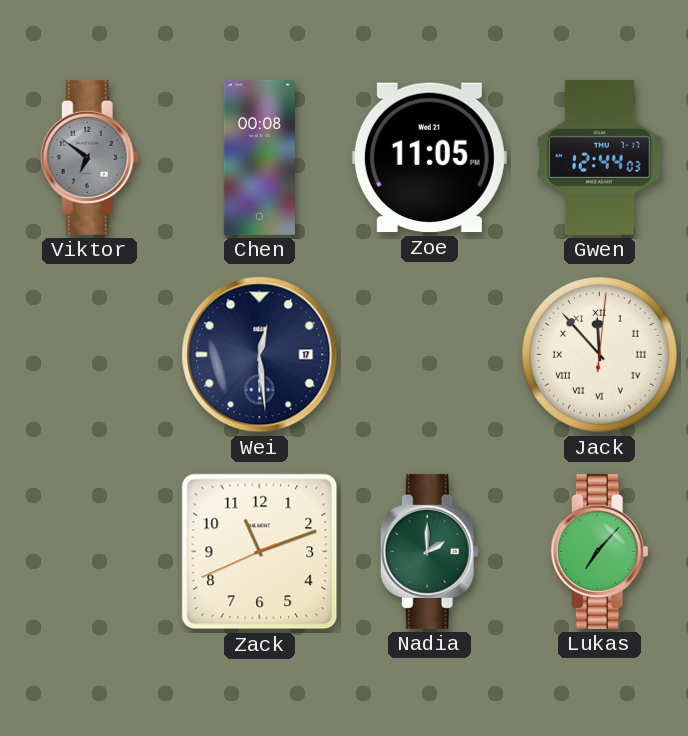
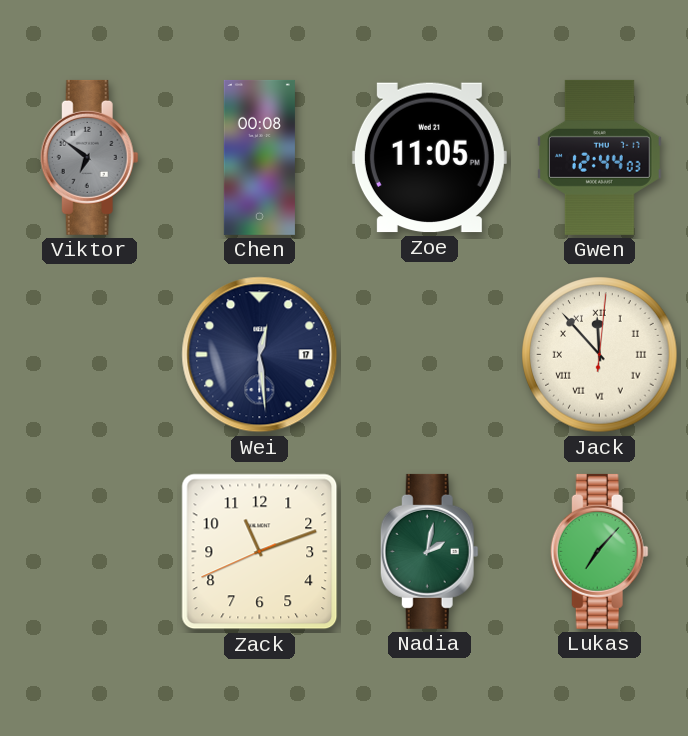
Nadia: 2:00 -> 2:02
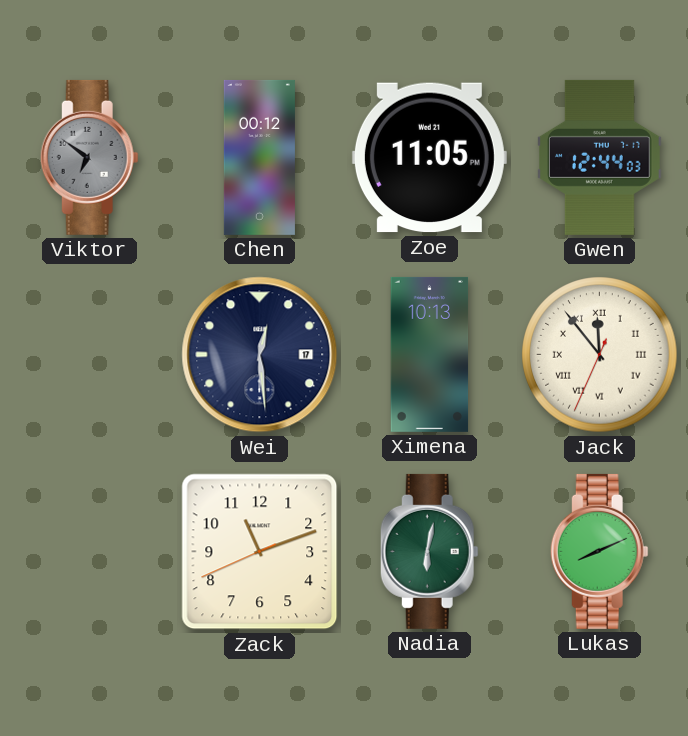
Chen: 00:08 -> 00:12
Ximena: none -> 10:13
Jack: 11:53:01 -> 11:53:34
Nadia: 2:02 -> 6:02
Lukas: 7:07 -> 8:11
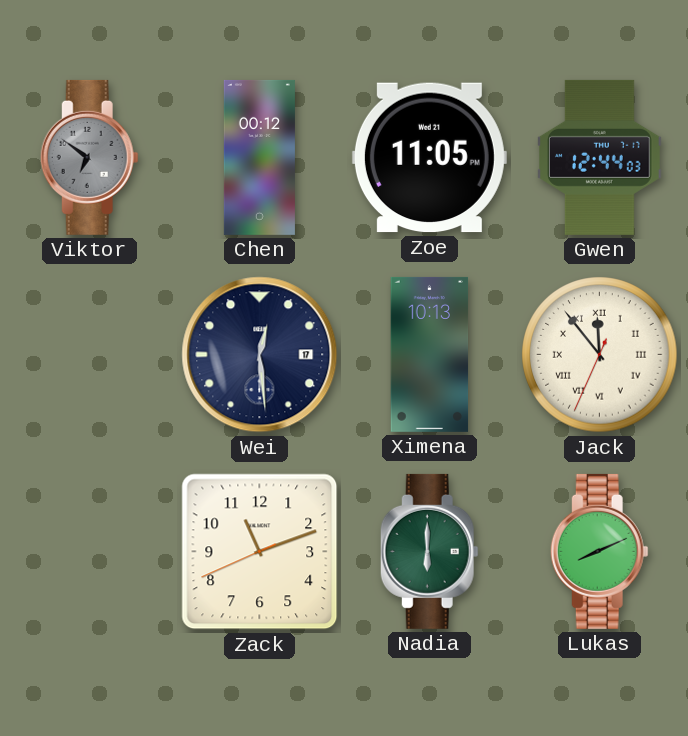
Nadia: 6:02 -> 6:00
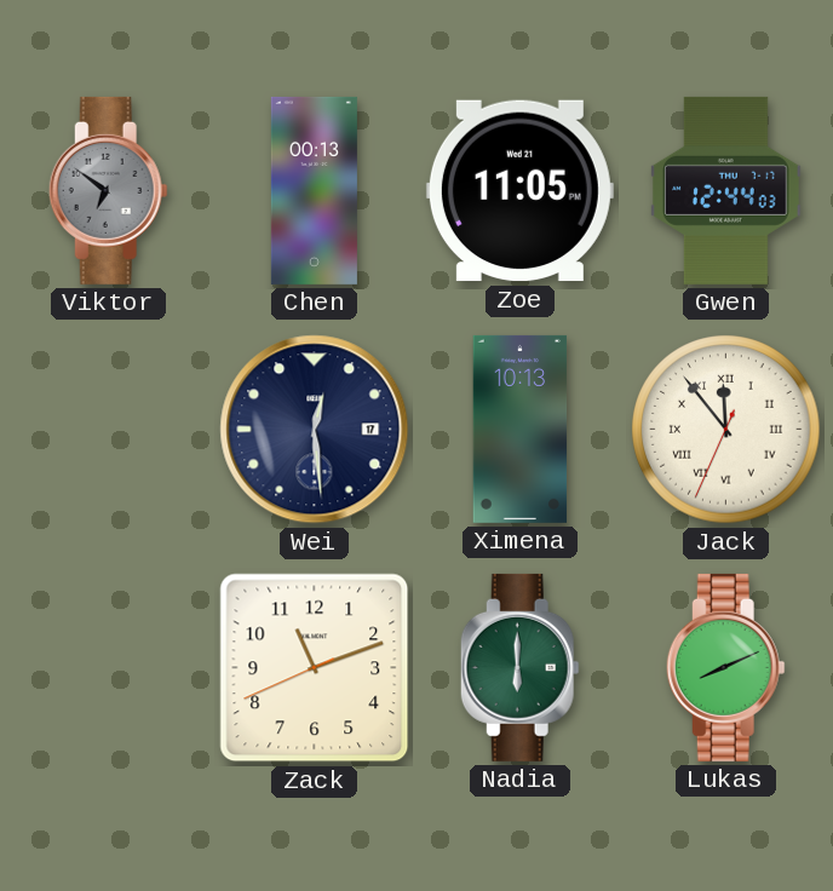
Chen: 00:12 -> 00:13
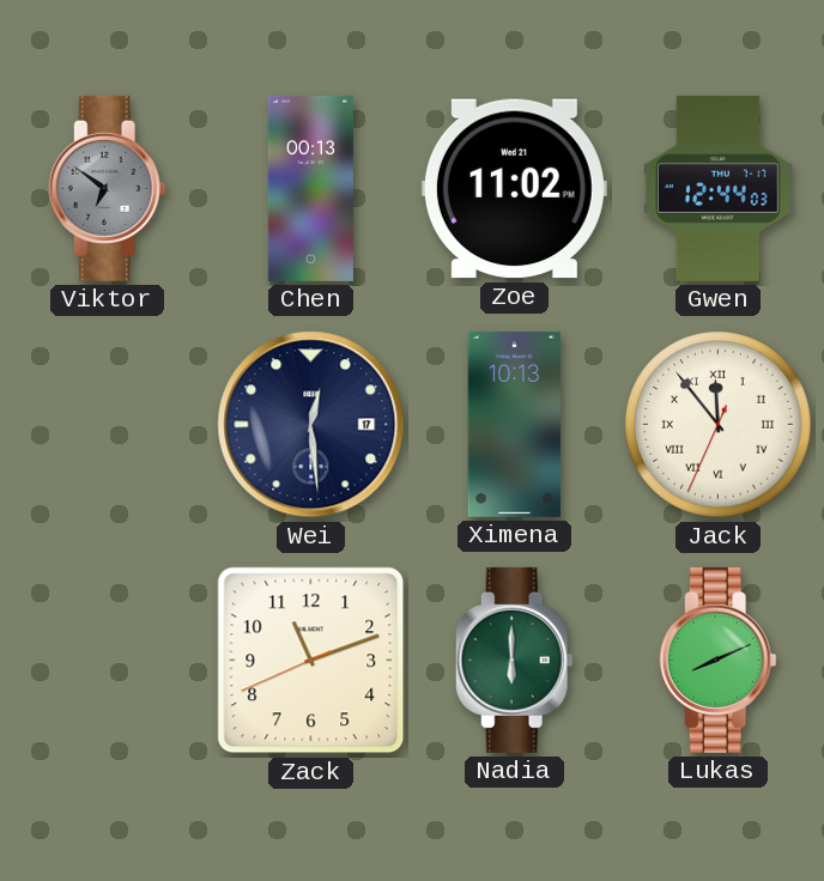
Zoe: 11:05 -> 11:02
